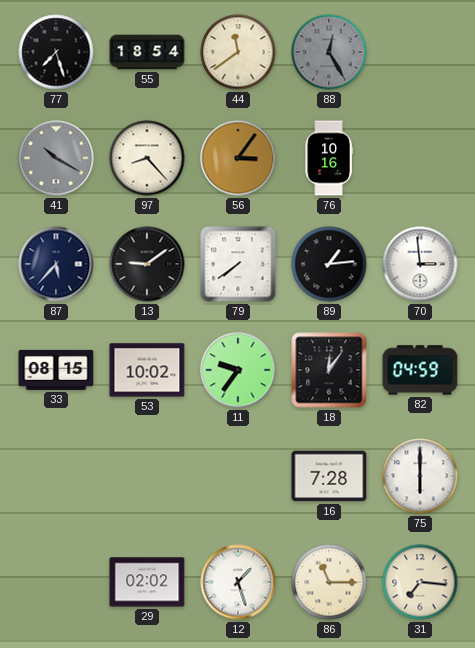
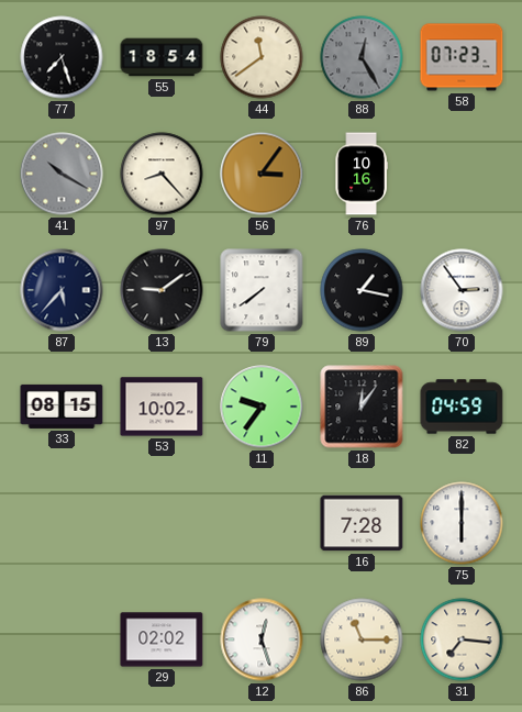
58: none -> 07:23
89: 1:14 -> 1:17
70: 2:59 -> 2:54
12: 1:27 -> 12:27
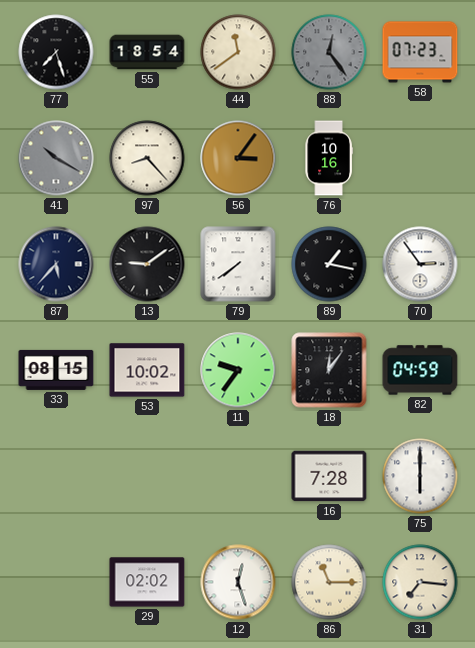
88: 12:25 -> 12:24
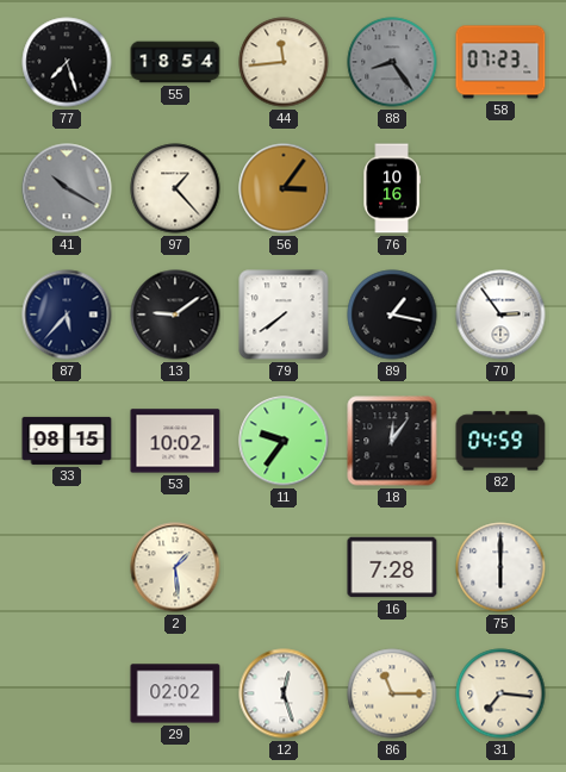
44: 11:39 -> 11:44
88: 12:24 -> 8:24
97: 8:23 -> 1:23
2: none -> 1:29
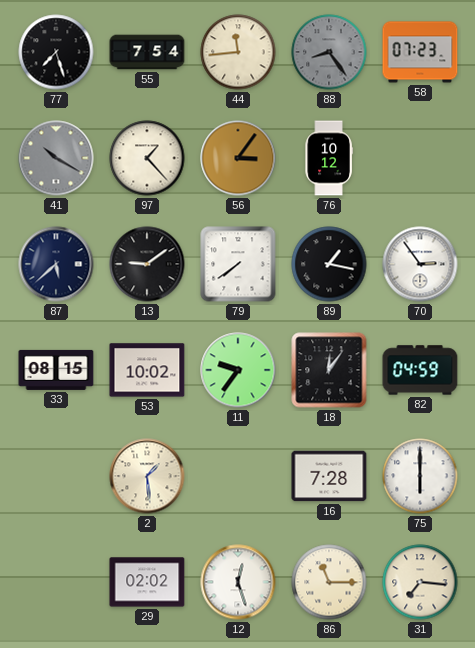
55: 18:54 -> 7:54
76: 10:16 -> 10:12
87: 5:37 -> 5:38
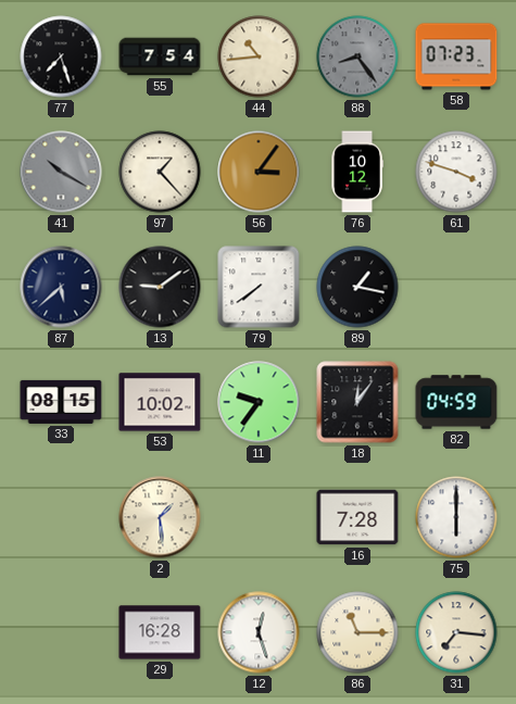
44: 11:44 -> 10:44
61: none -> 3:48
70: 2:54 -> none
29: 02:02 -> 16:28
